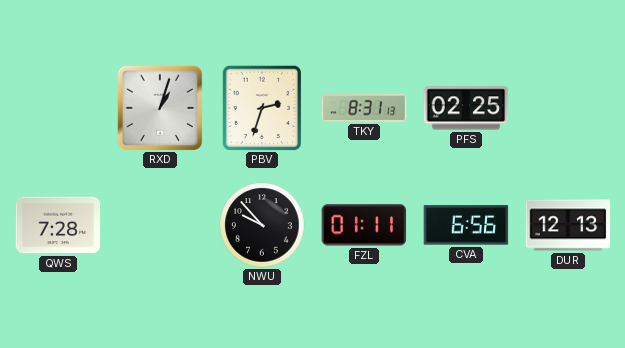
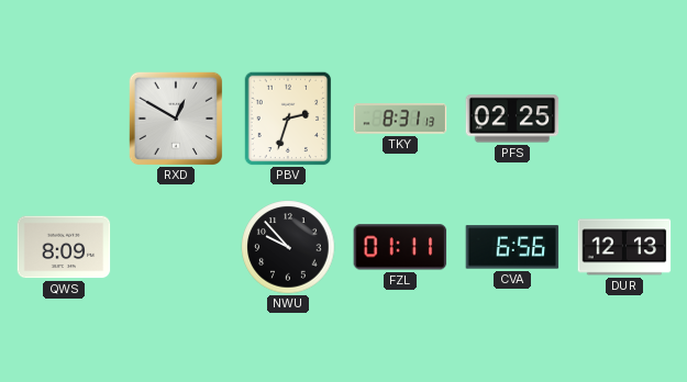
RXD: 1:03 -> 12:50
QWS: 7:28 -> 8:09
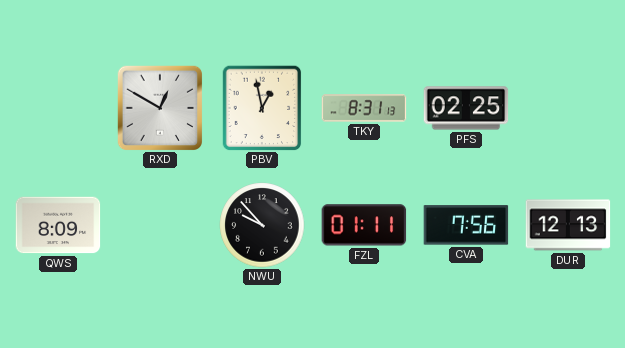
PBV: 2:33 -> 12:58
CVA: 6:56 -> 7:56
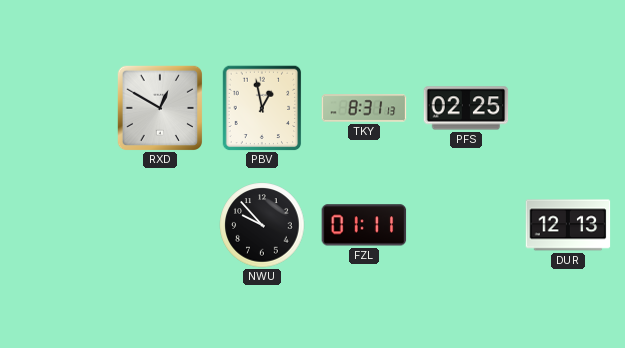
QWS: 8:09 -> none
CVA: 7:56 -> none
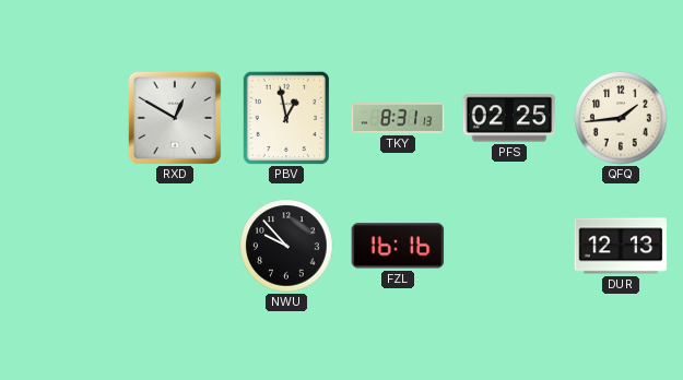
QFQ: none -> 1:44
FZL: 01:11 -> 16:16
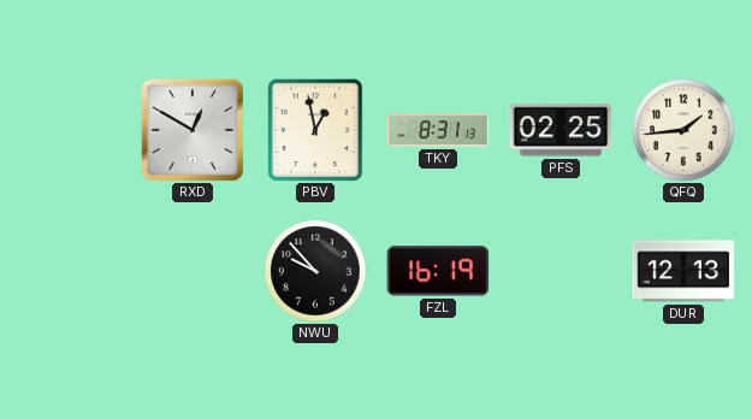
FZL: 16:16 -> 16:19
